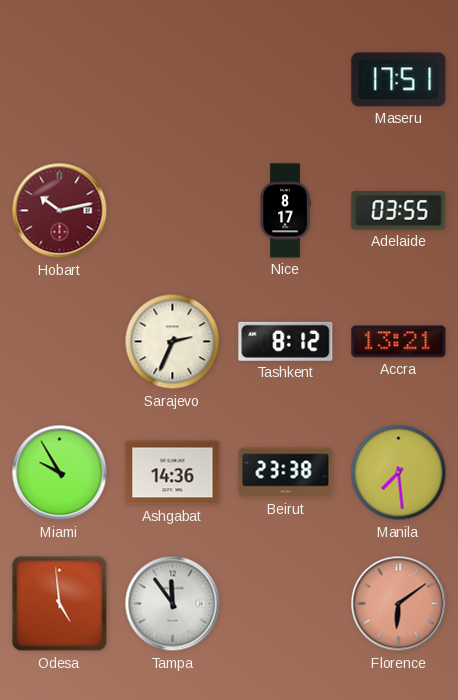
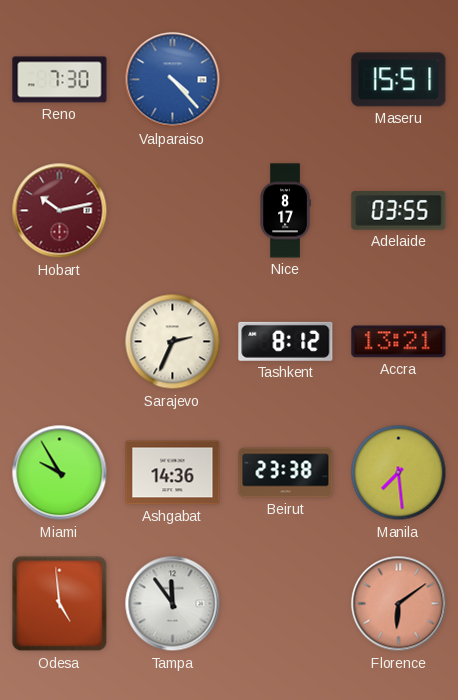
Reno: none -> 7:30
Valparaiso: none -> 4:23
Maseru: 17:51 -> 15:51
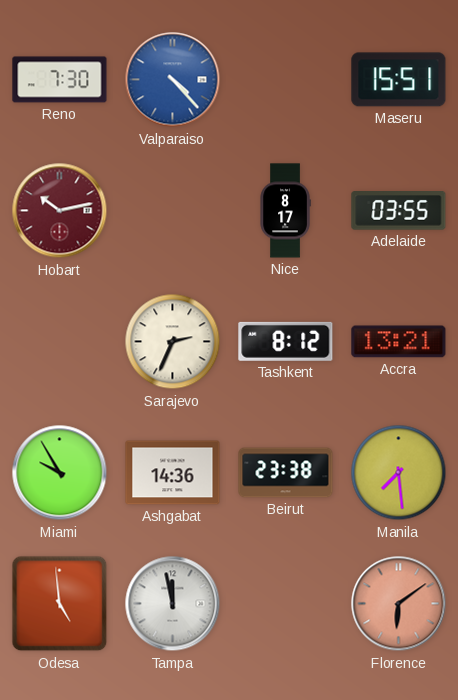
Tampa: 11:54 -> 11:58
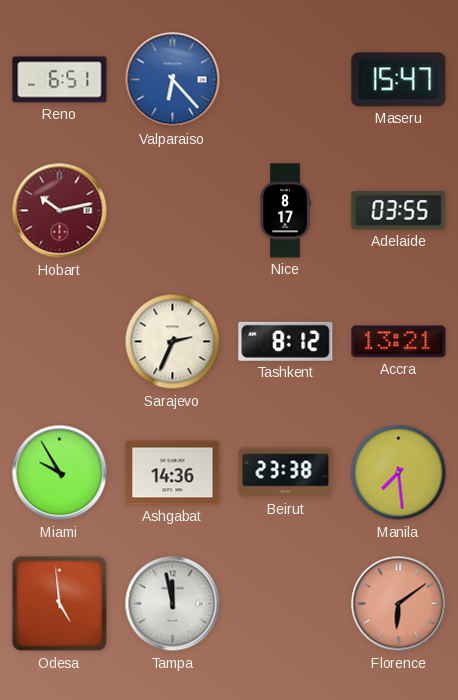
Reno: 7:30 -> 6:51
Valparaiso: 4:23 -> 6:23
Maseru: 15:51 -> 15:47
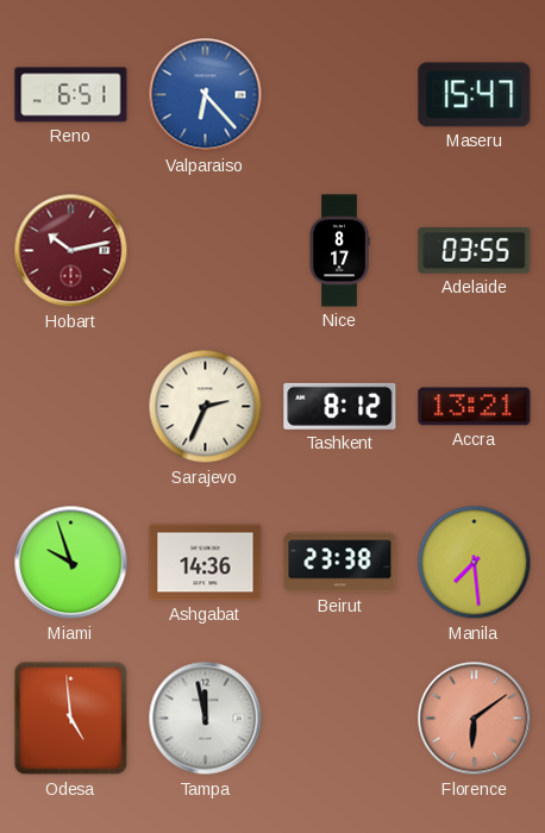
Miami: 9:55 -> 9:57
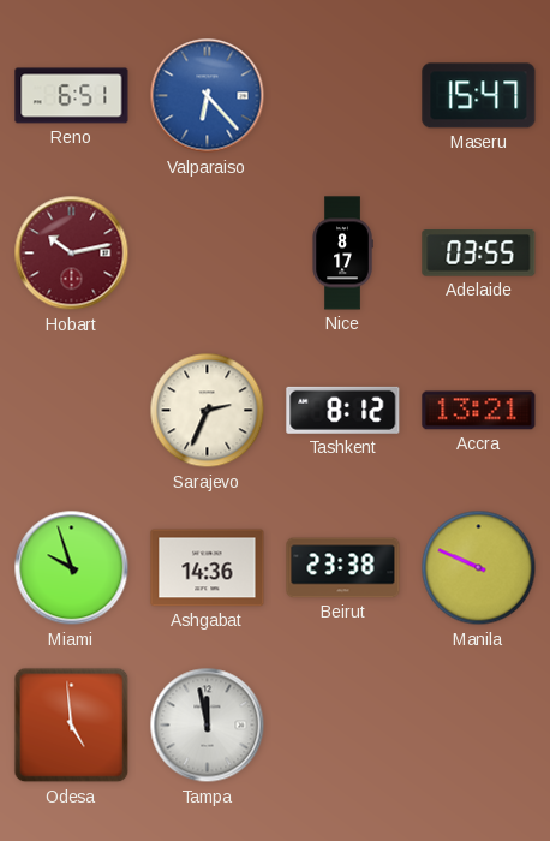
Manila: 7:29 -> 9:49
Florence: 6:09 -> none
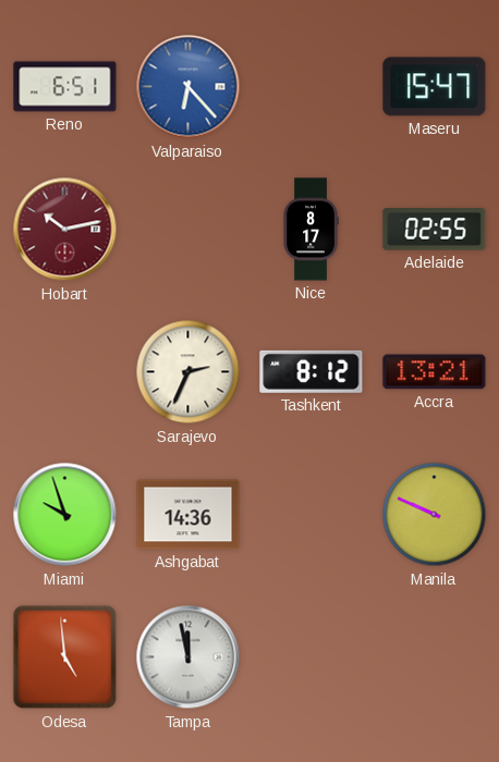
Adelaide: 03:55 -> 02:55
Beirut: 23:38 -> none
